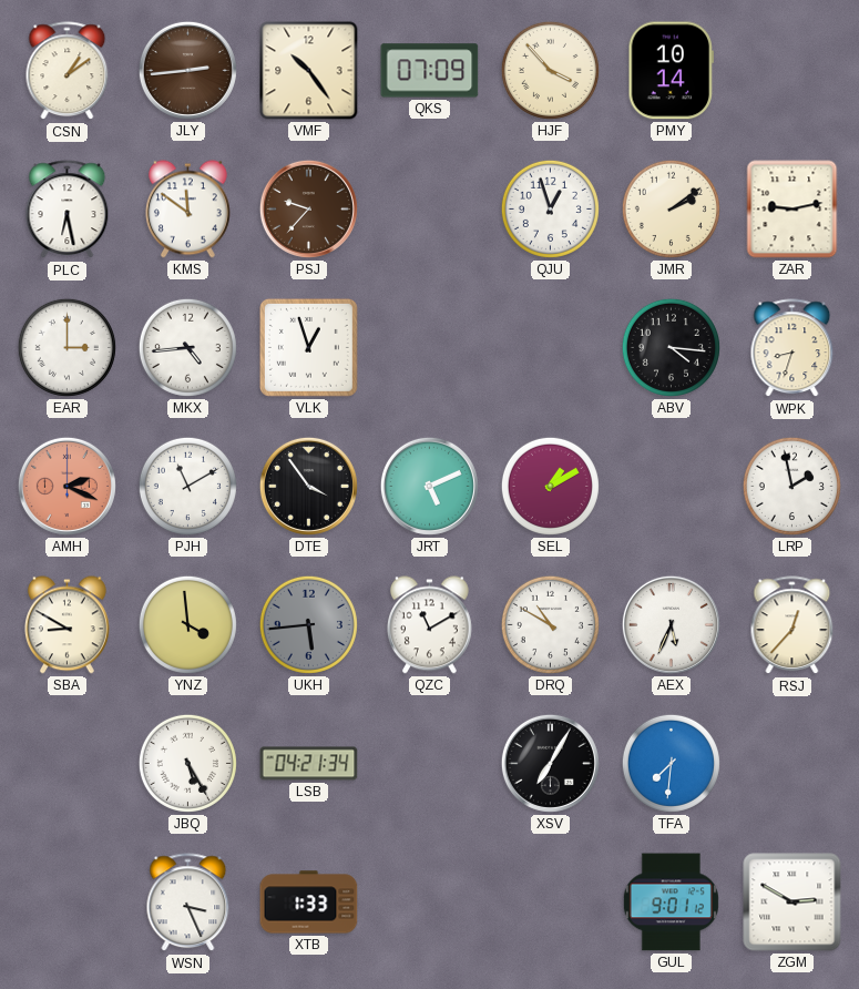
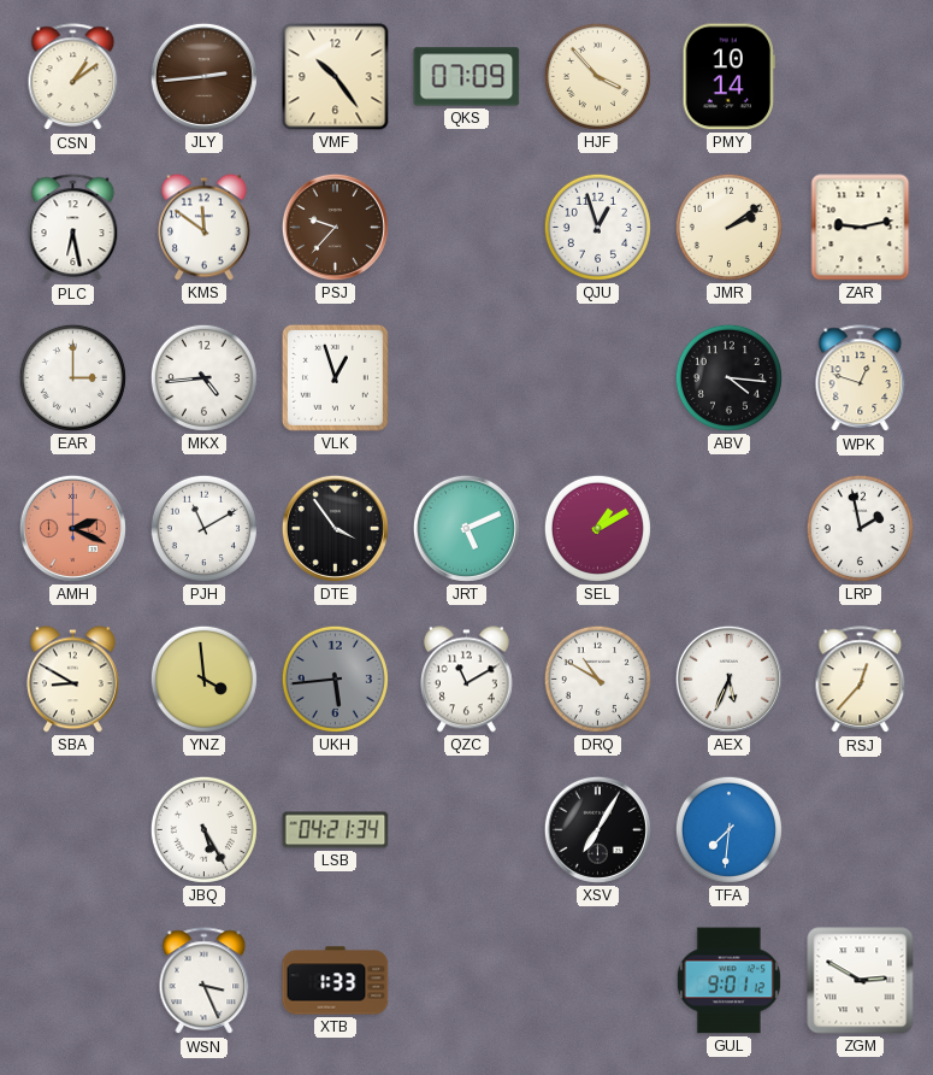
WPK: 8:33 -> 12:48
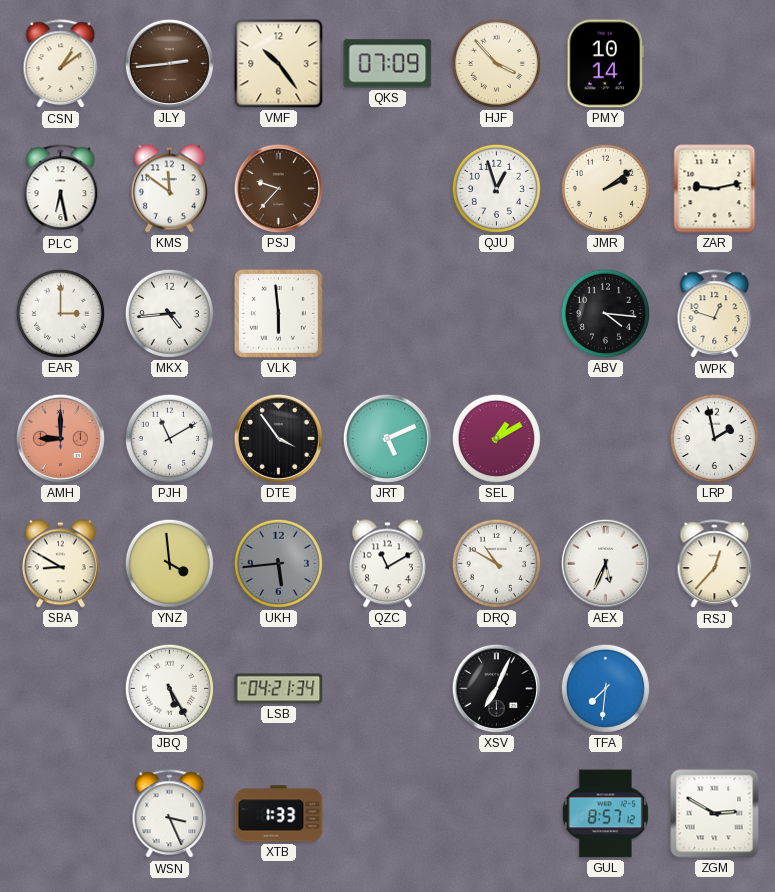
VLK: 12:57 -> 5:59
AMH: 2:19 -> 9:00
XSV: 7:05 -> 7:04
GUL: 9:01 -> 8:57
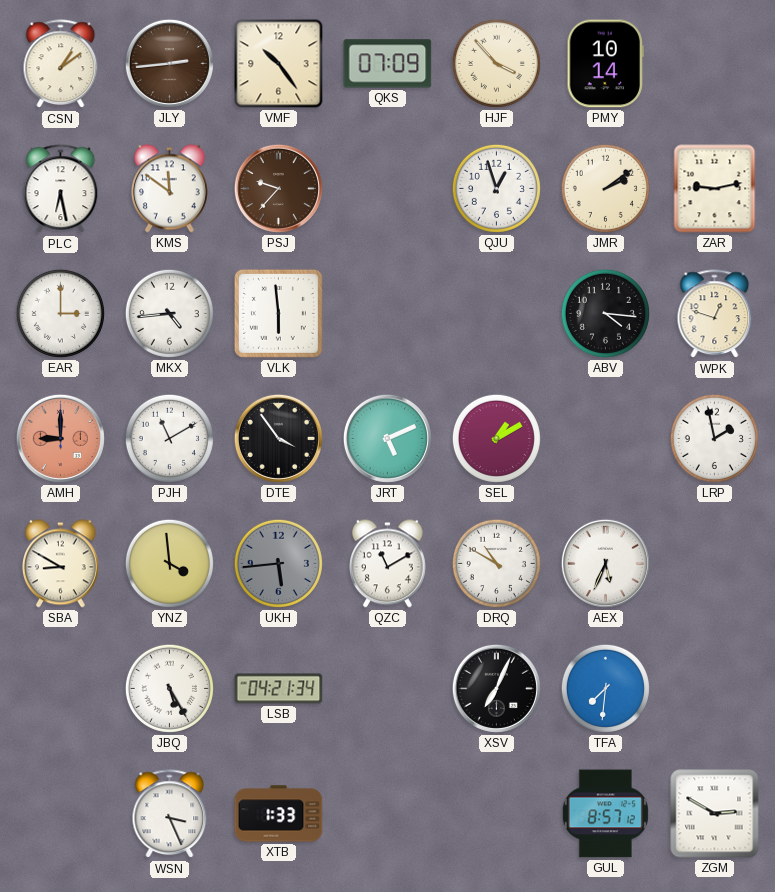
RSJ: 12:37 -> none
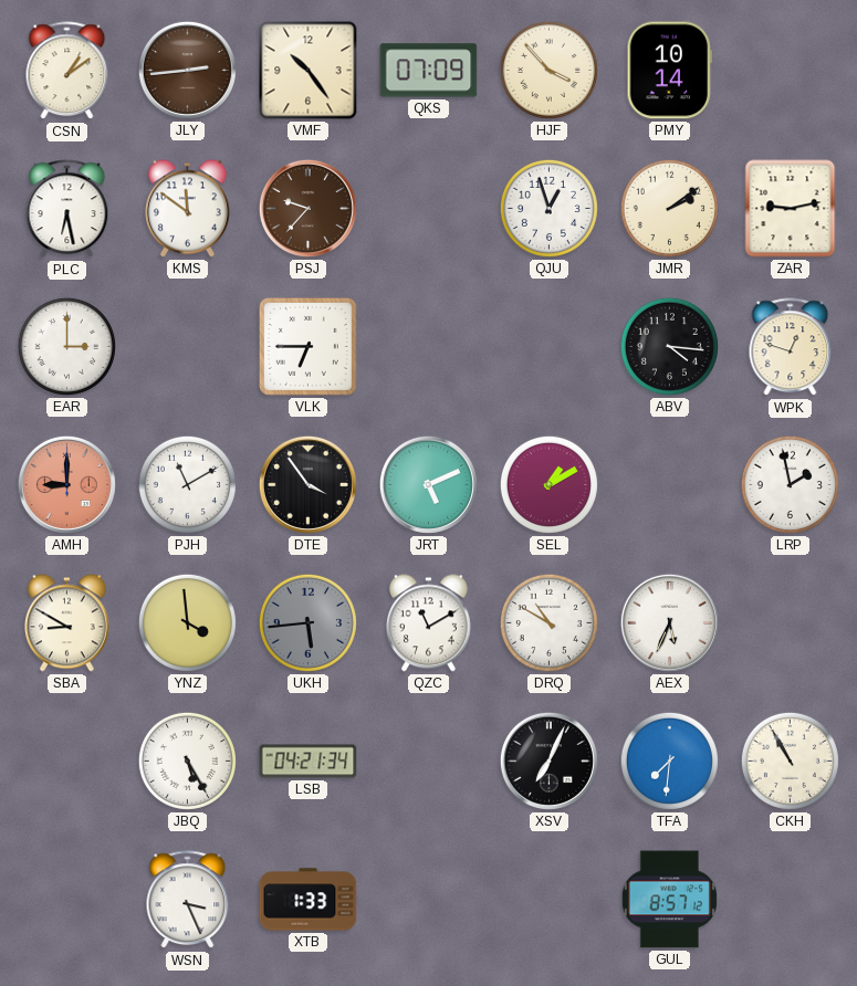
MKX: 4:44 -> none
VLK: 5:59 -> 6:45
CKH: none -> 10:55
ZGM: 2:50 -> none
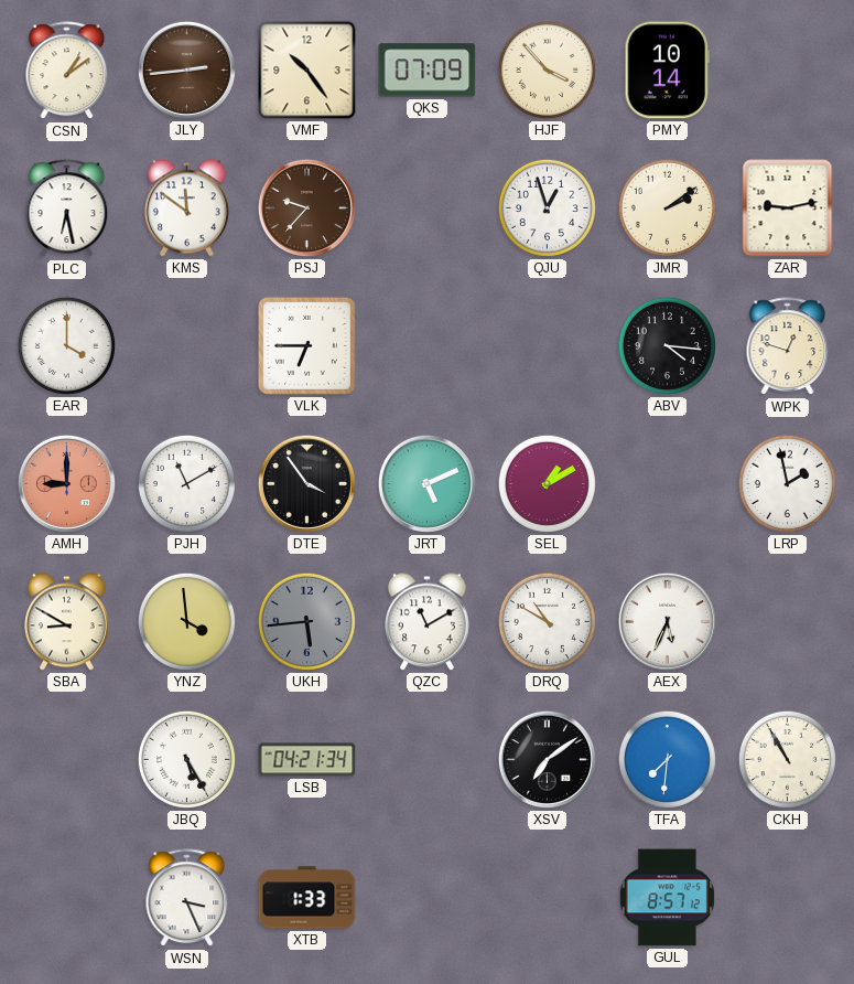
EAR: 3:00 -> 4:00
XSV: 7:04 -> 7:09
